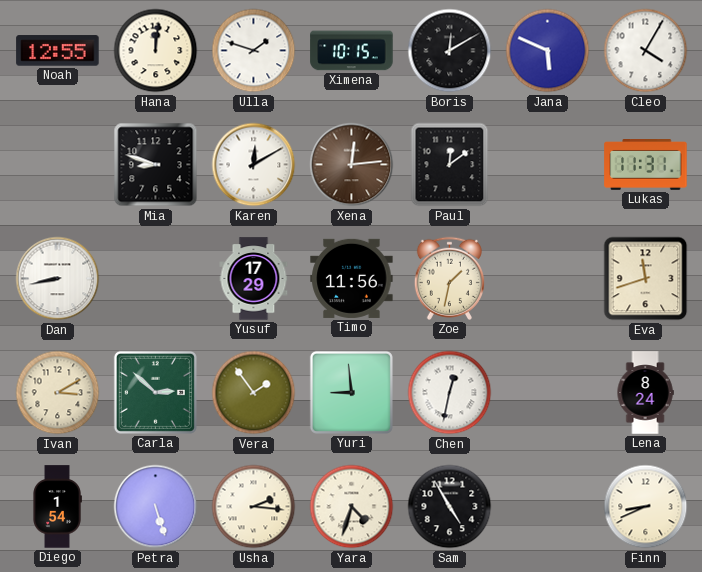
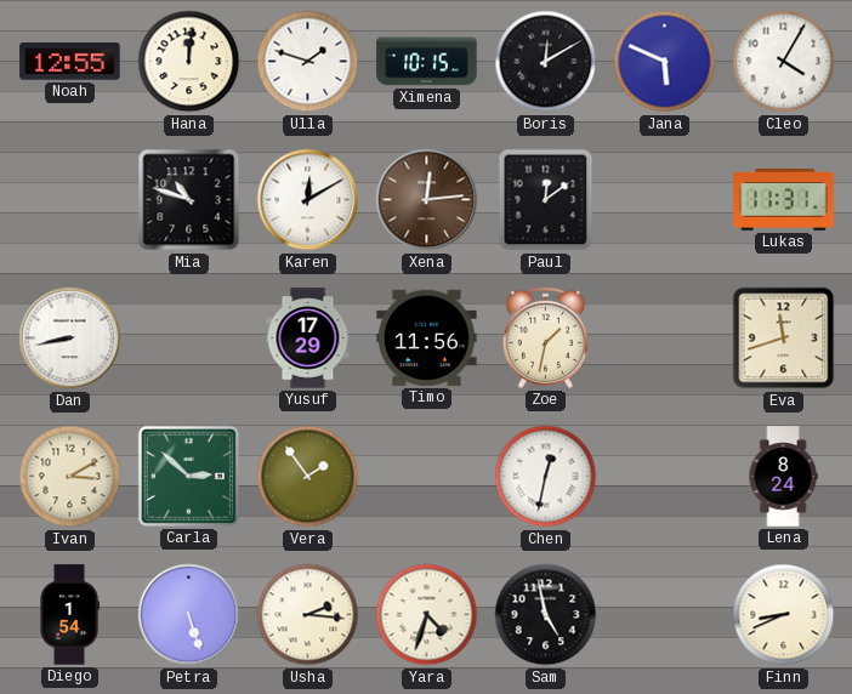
Mia: 8:48 -> 10:48
Yuri: 8:59 -> none
Sam: 4:55 -> 4:58
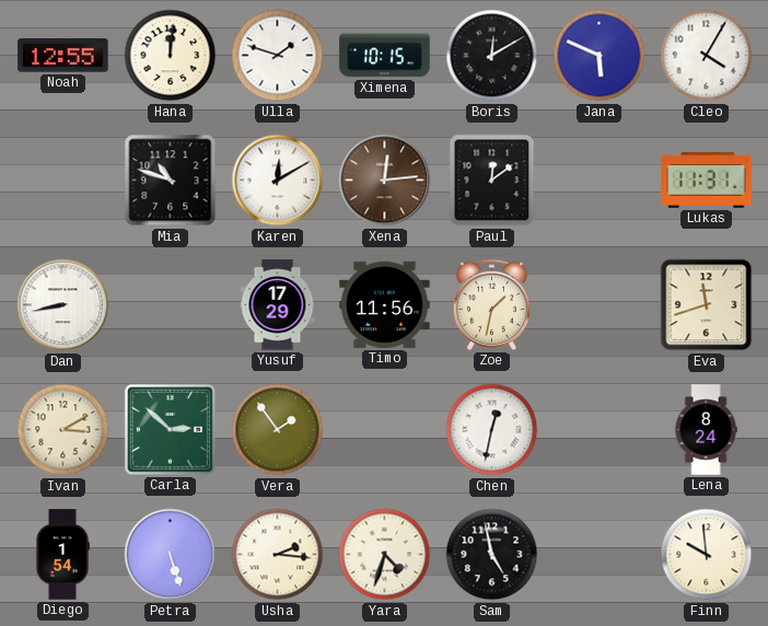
Finn: 8:41 -> 9:59
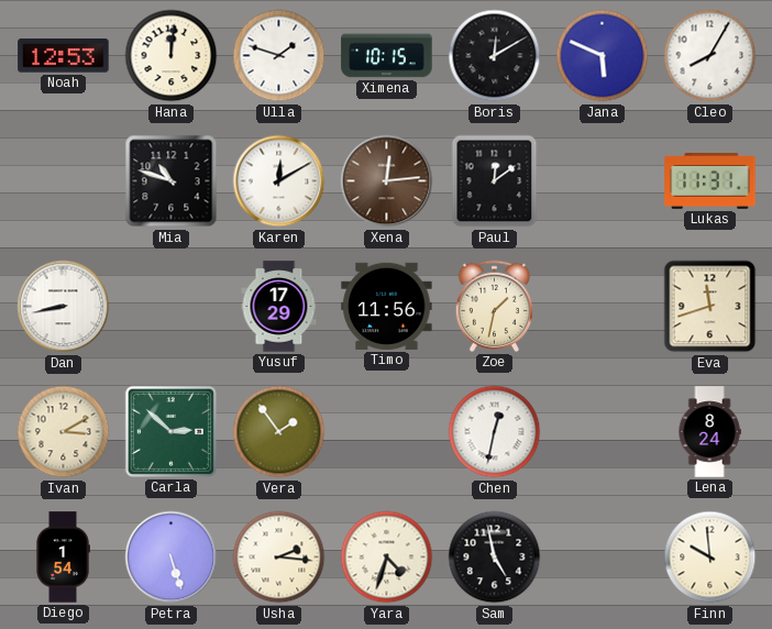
Noah: 12:55 -> 12:53
Cleo: 4:05 -> 8:05
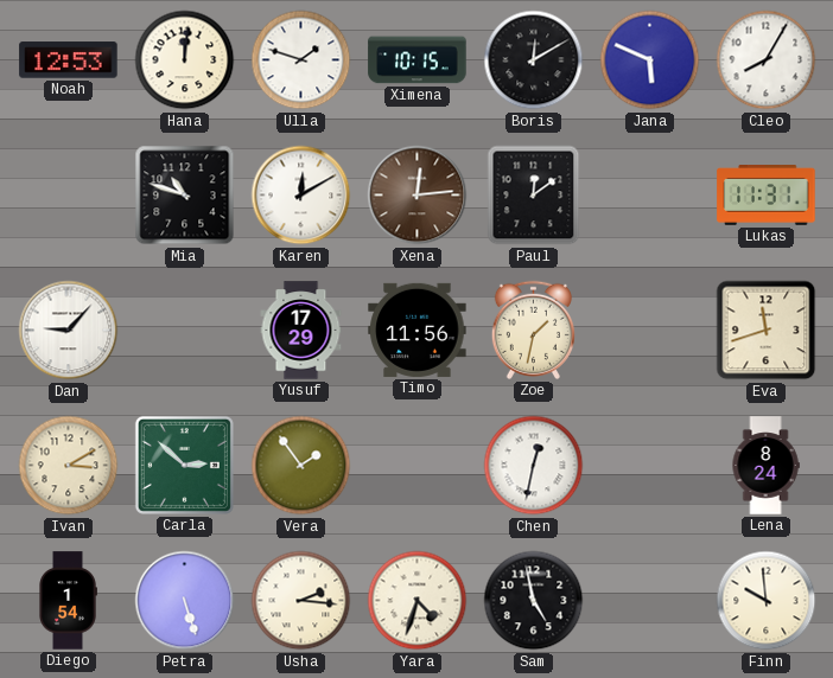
Dan: 8:43 -> 9:07
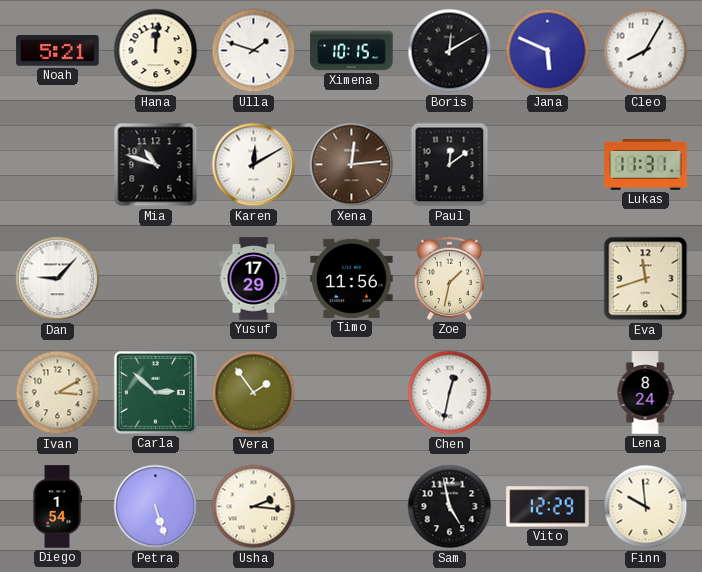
Noah: 12:53 -> 5:21
Yara: 4:33 -> none
Vito: none -> 12:29
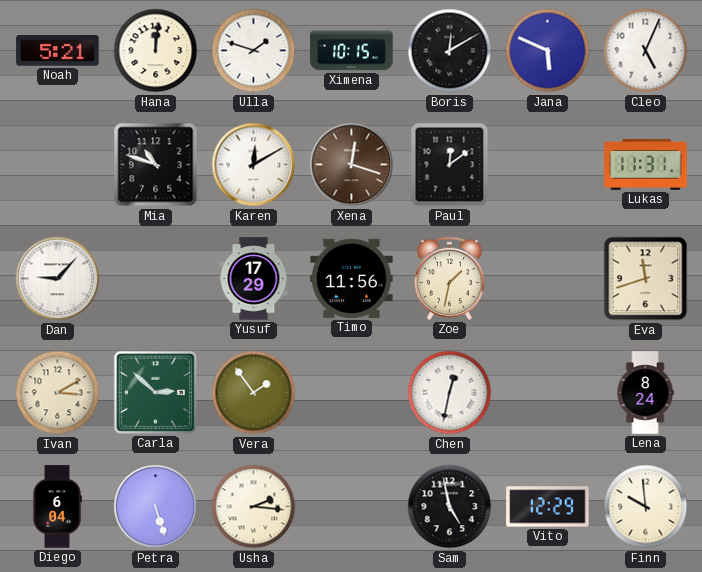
Cleo: 8:05 -> 5:04
Xena: 12:14 -> 12:18
Diego: 1:54 -> 6:04
